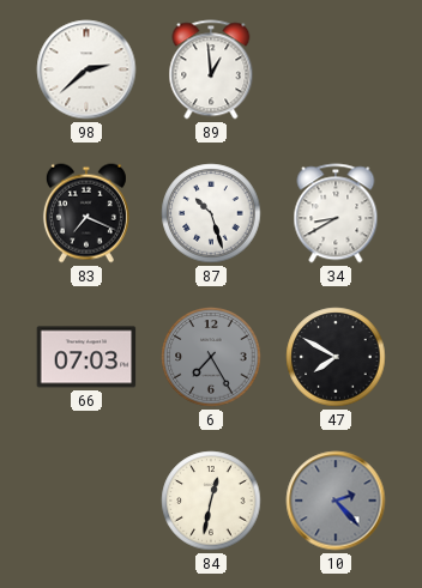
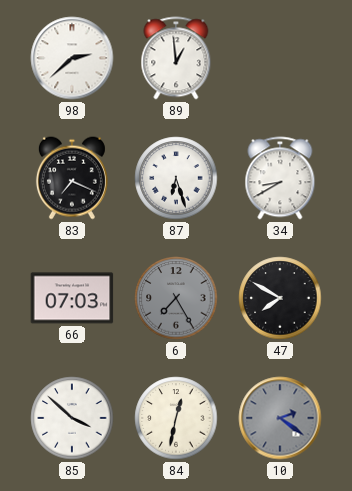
87: 10:27 -> 6:27
85: none -> 3:52
10: 2:23 -> 2:21
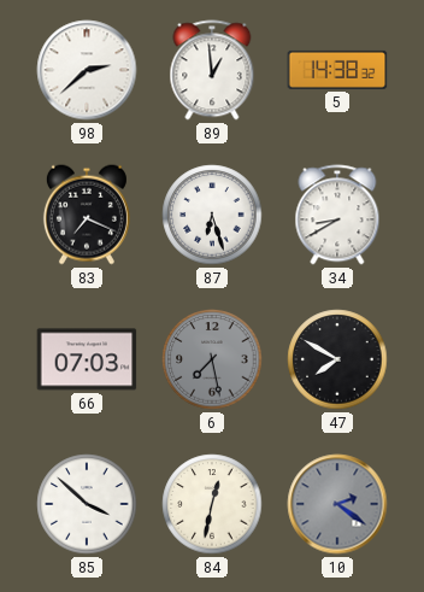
5: none -> 14:38
6: 7:25 -> 7:28
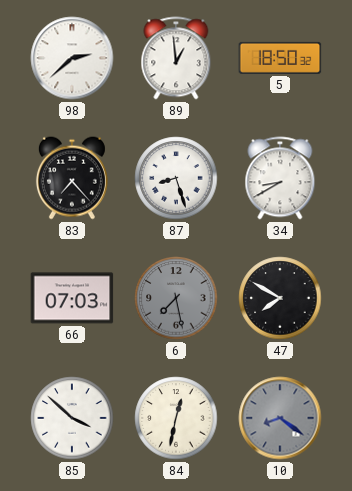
5: 14:38 -> 18:50
83: 7:19 -> 7:23
87: 6:27 -> 8:27
10: 2:21 -> 8:21
